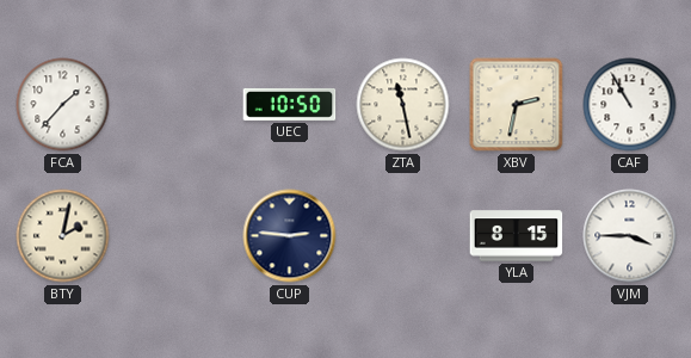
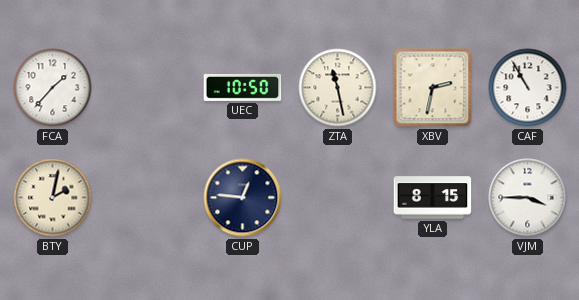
CUP: 2:46 -> 12:46
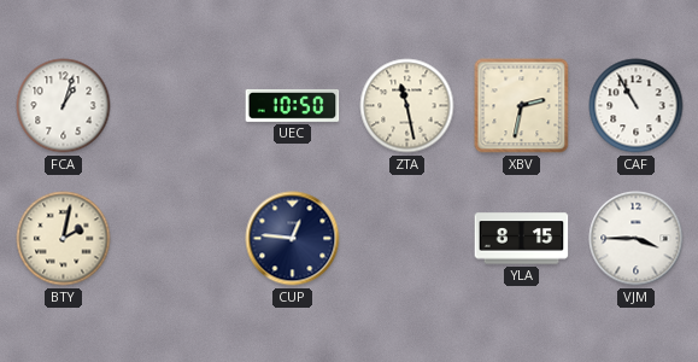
FCA: 1:37 -> 1:03
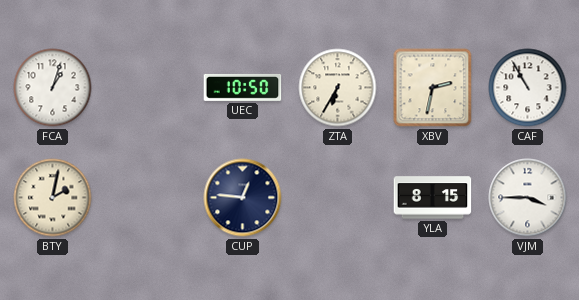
ZTA: 11:28 -> 6:35
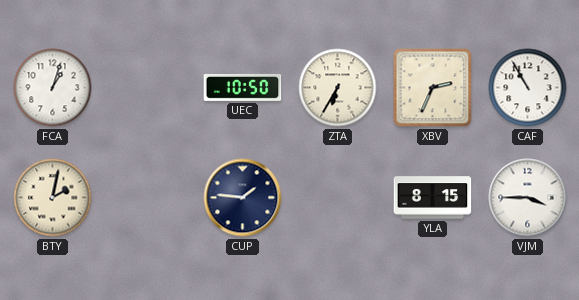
XBV: 2:32 -> 2:34
CUP: 12:46 -> 1:46
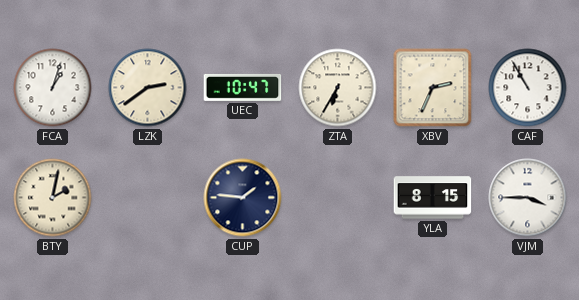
LZK: none -> 2:39
UEC: 10:50 -> 10:47
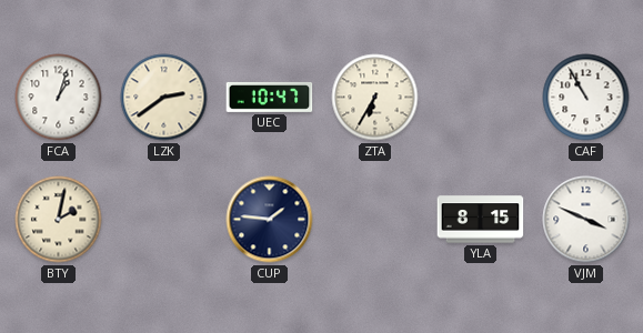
XBV: 2:34 -> none
VJM: 3:45 -> 3:49
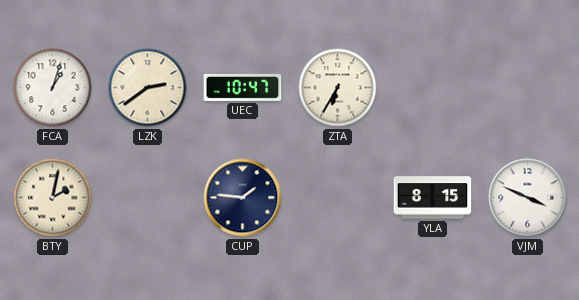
CAF: 10:55 -> none
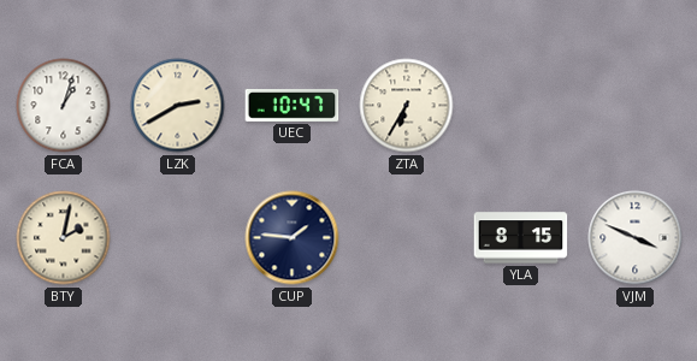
LZK: 2:39 -> 2:40
